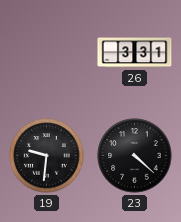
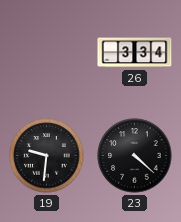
26: 3:31 -> 3:34
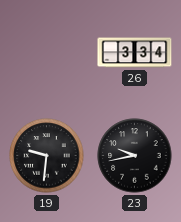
23: 4:22 -> 9:43
